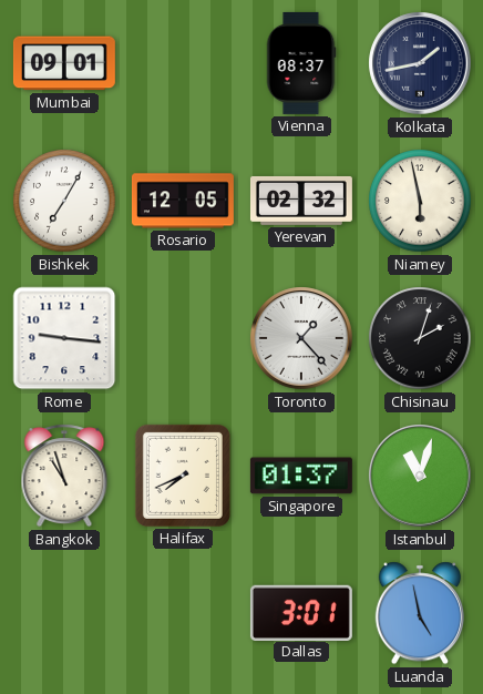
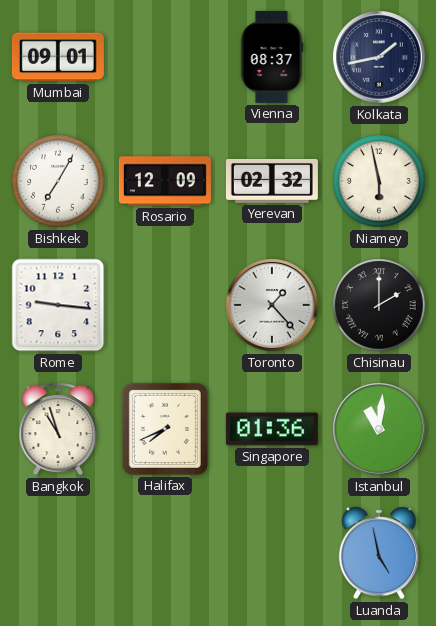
Rosario: 12:05 -> 12:09
Chisinau: 2:03 -> 2:00
Singapore: 01:37 -> 01:36
Istanbul: 11:03 -> 11:01
Dallas: 3:01 -> none
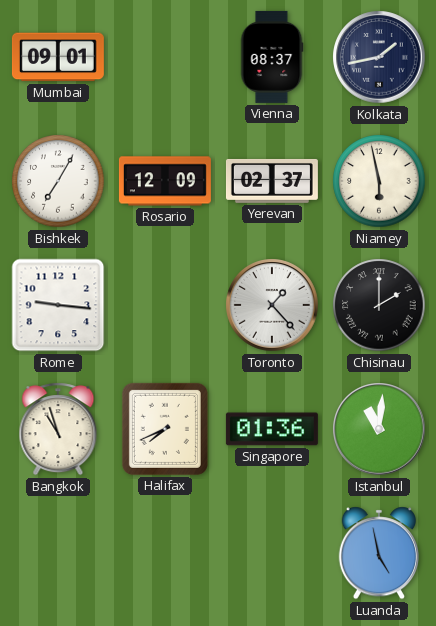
Yerevan: 02:32 -> 02:37
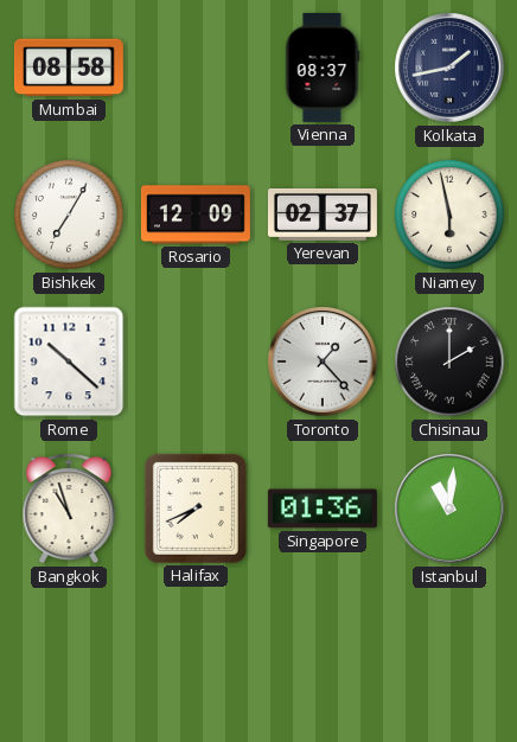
Mumbai: 09:01 -> 08:58
Rome: 9:16 -> 10:22
Luanda: 4:58 -> none
